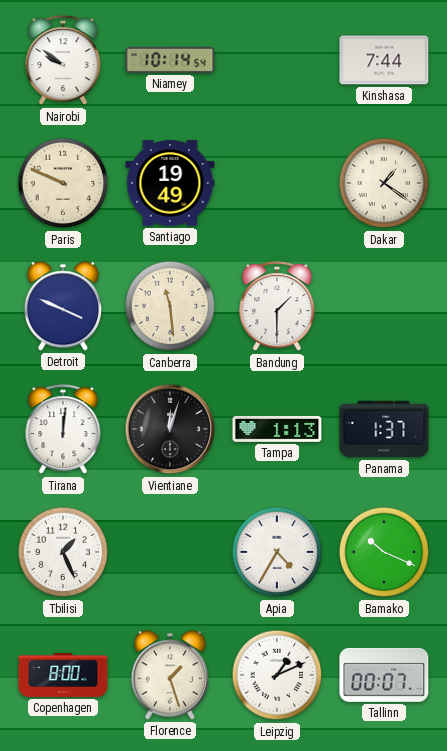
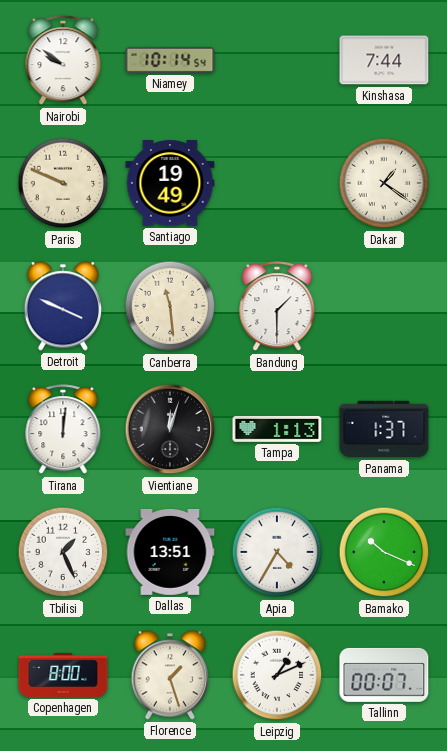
Dallas: none -> 13:51
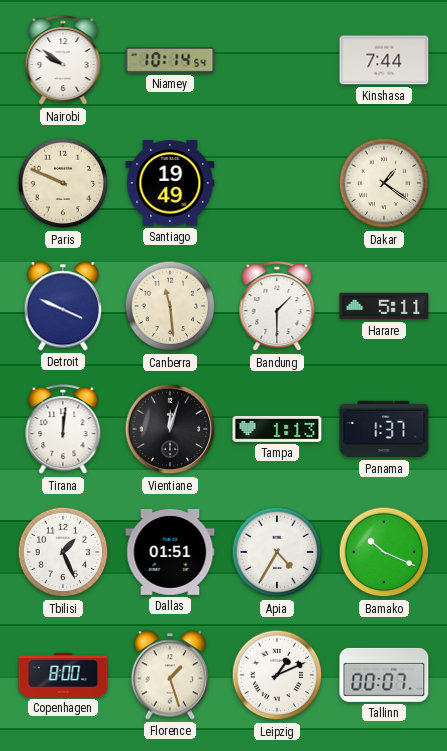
Harare: none -> 5:11
Dallas: 13:51 -> 01:51
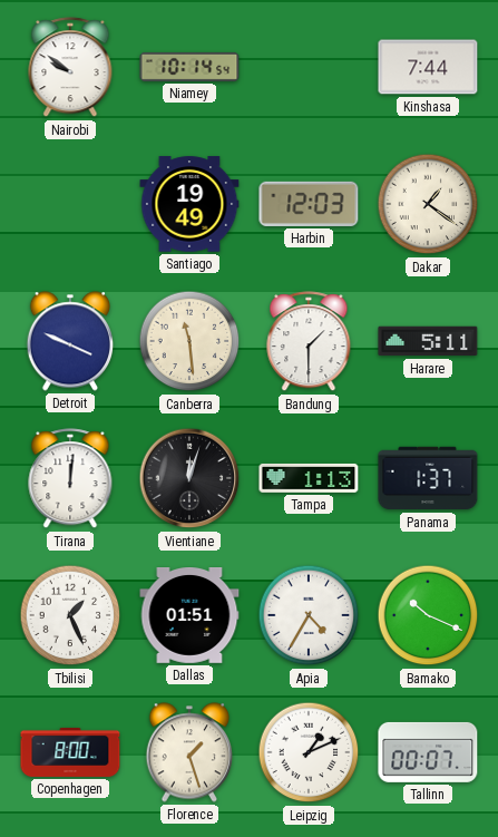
Paris: 9:49 -> none
Harbin: none -> 12:03
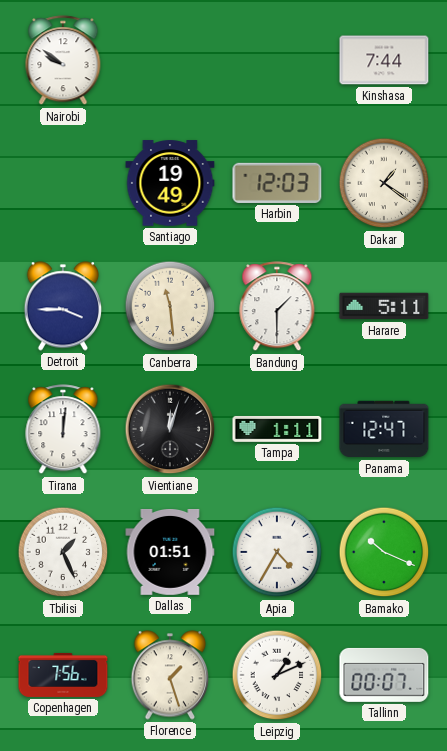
Niamey: 10:14 -> none
Detroit: 3:49 -> 3:45
Tampa: 1:13 -> 1:11
Panama: 1:37 -> 12:47
Copenhagen: 8:00 -> 7:56
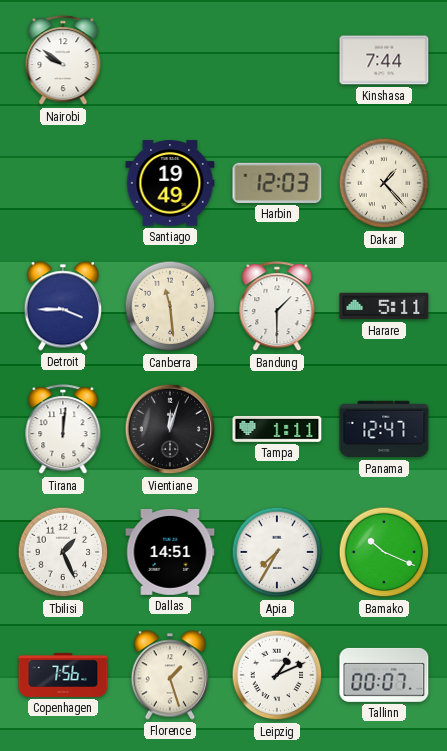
Dakar: 1:21 -> 1:23
Dallas: 01:51 -> 14:51
Apia: 4:35 -> 7:35
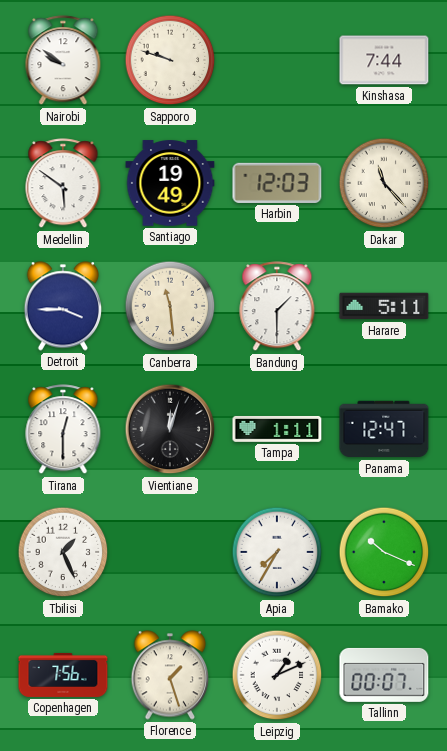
Sapporo: none -> 9:48
Medellin: none -> 5:51
Dakar: 1:23 -> 11:23
Tirana: 12:01 -> 12:30
Dallas: 14:51 -> none
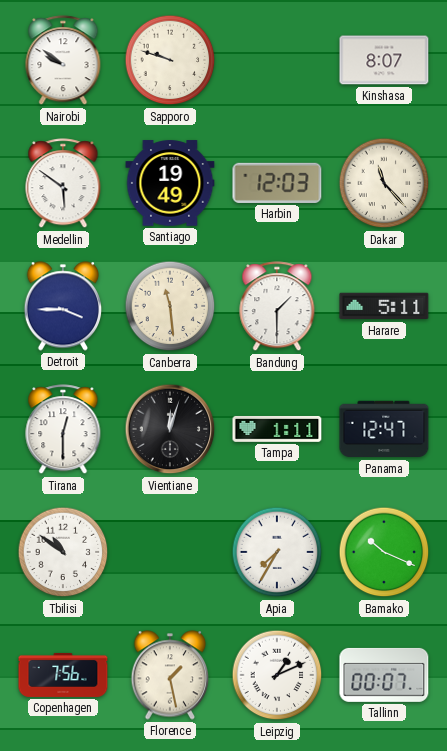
Kinshasa: 7:44 -> 8:07
Tbilisi: 1:26 -> 10:51
Florence: 1:27 -> 1:28
